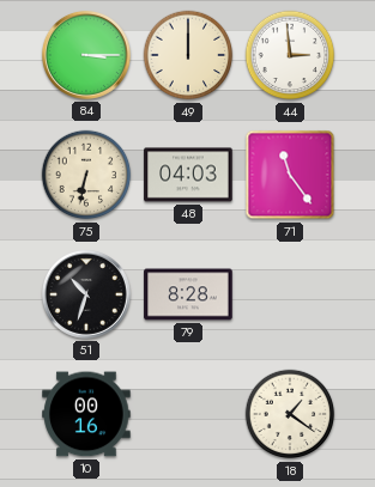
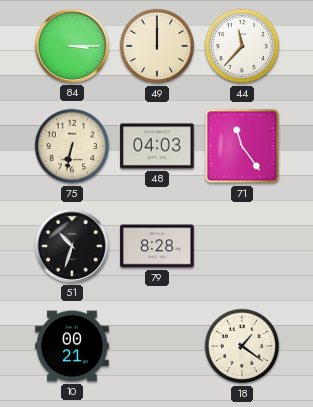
44: 2:59 -> 11:37
10: 00:16 -> 00:21
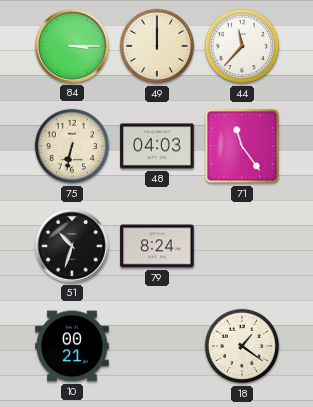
79: 8:28 -> 8:24
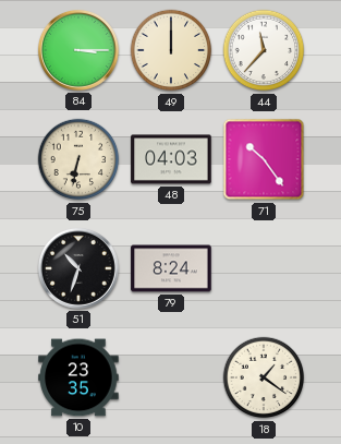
71: 11:24 -> 10:24
10: 00:21 -> 23:35
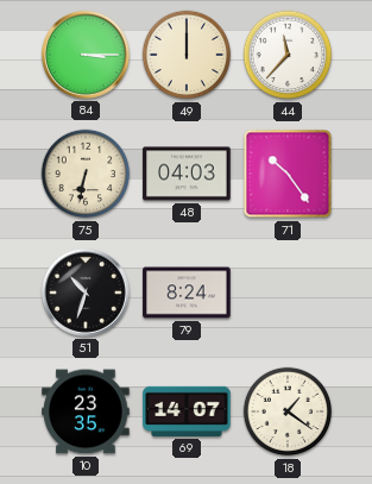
69: none -> 14:07
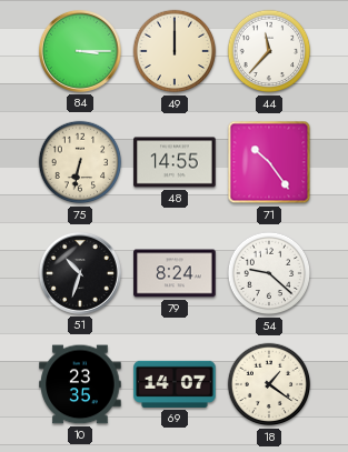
48: 04:03 -> 14:55
54: none -> 9:22
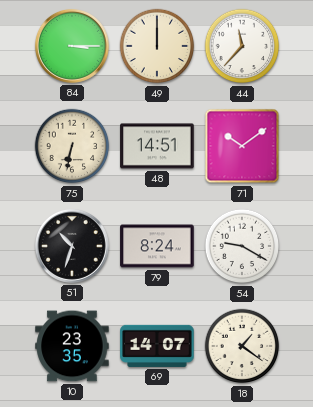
48: 14:55 -> 14:51
71: 10:24 -> 10:09
54: 9:22 -> 9:20
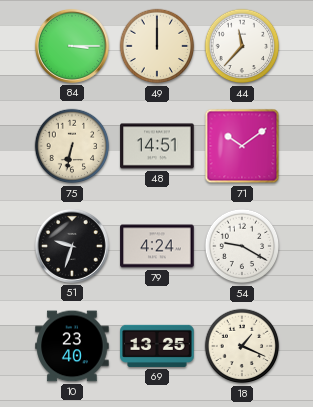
51: 10:33 -> 9:33
79: 8:24 -> 4:24
10: 23:35 -> 23:40
69: 14:07 -> 13:25
18: 1:21 -> 1:19
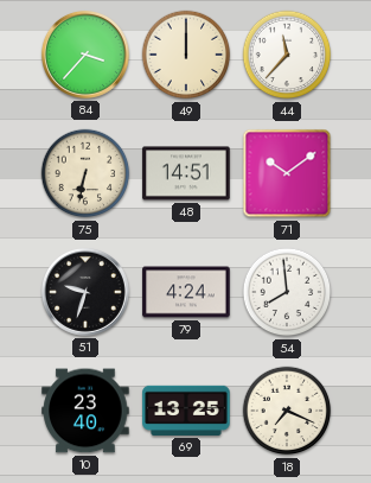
84: 3:15 -> 3:37
54: 9:20 -> 7:59
18: 1:19 -> 7:19
